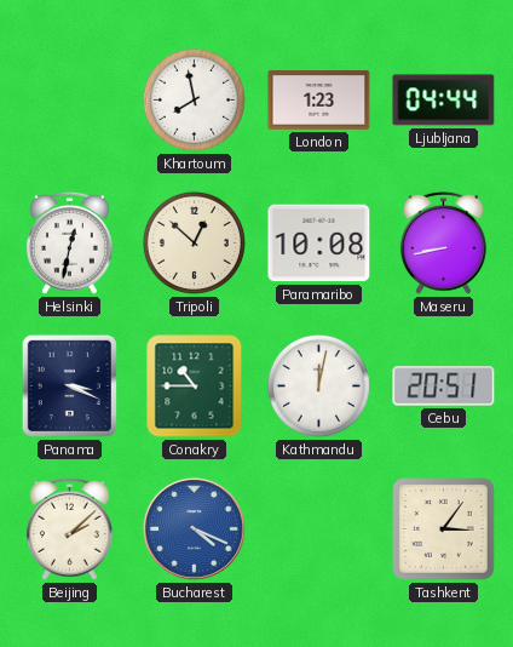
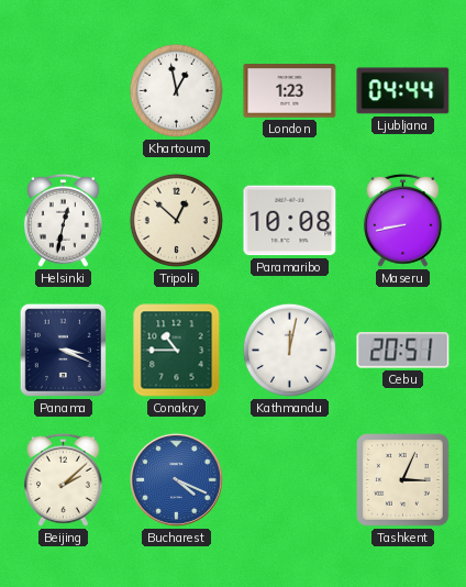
Khartoum: 7:58 -> 12:58
Tashkent: 3:06 -> 3:04
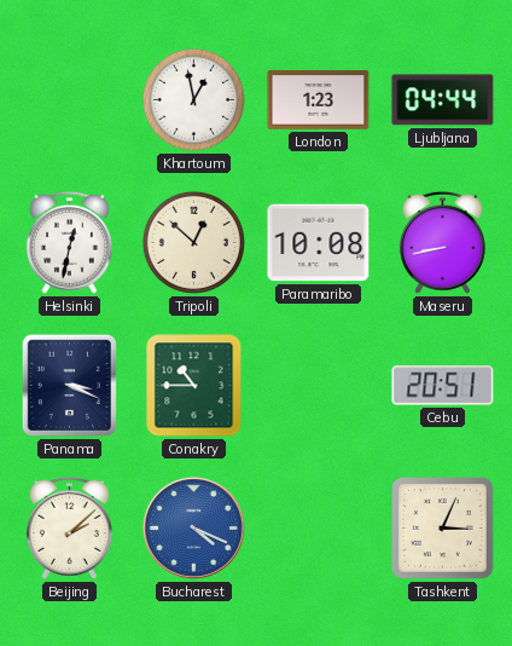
Kathmandu: 12:02 -> none
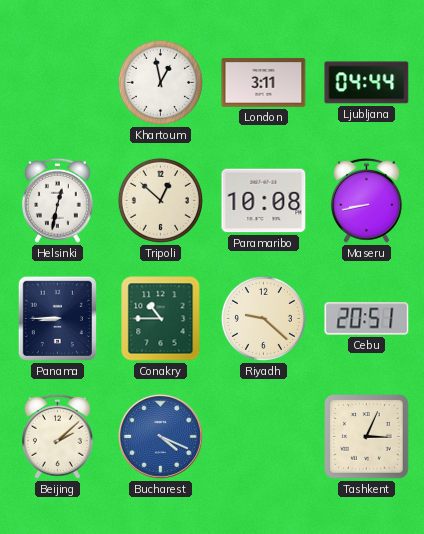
London: 1:23 -> 3:11
Panama: 3:19 -> 8:45
Riyadh: none -> 9:22
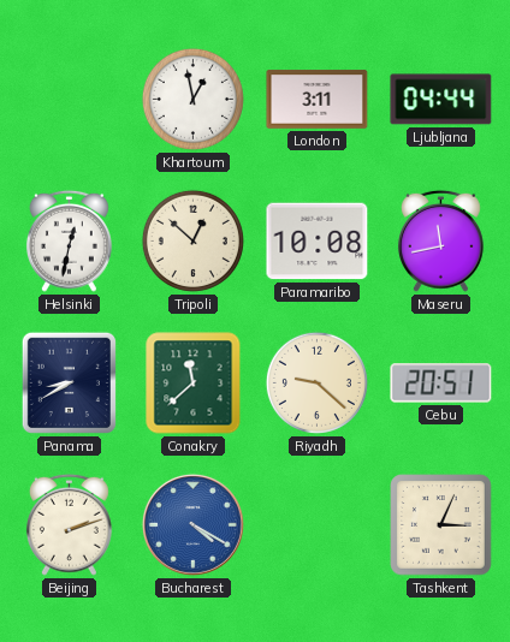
Maseru: 8:43 -> 11:43
Panama: 8:45 -> 8:40
Conakry: 10:45 -> 11:38
Beijing: 2:08 -> 2:12
Bucharest: 4:19 -> 4:20
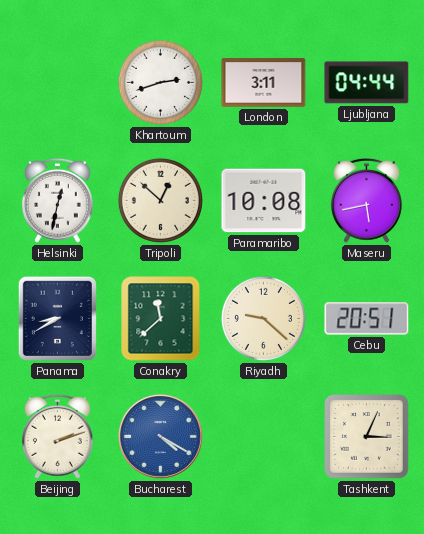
Khartoum: 12:58 -> 2:42
Maseru: 11:43 -> 5:43
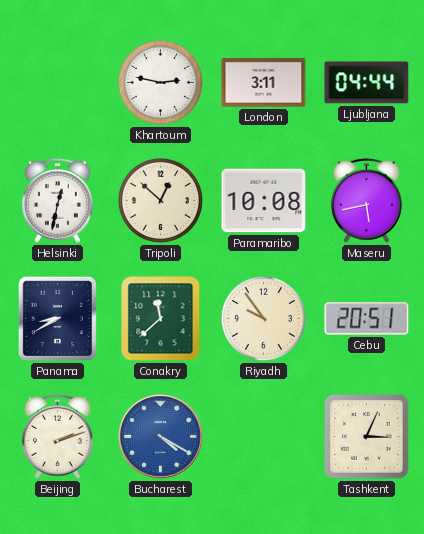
Khartoum: 2:42 -> 2:47
Riyadh: 9:22 -> 9:54
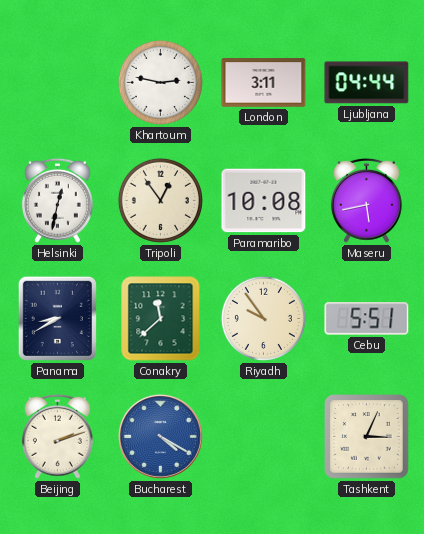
Tripoli: 12:52 -> 12:54
Cebu: 20:51 -> 5:51
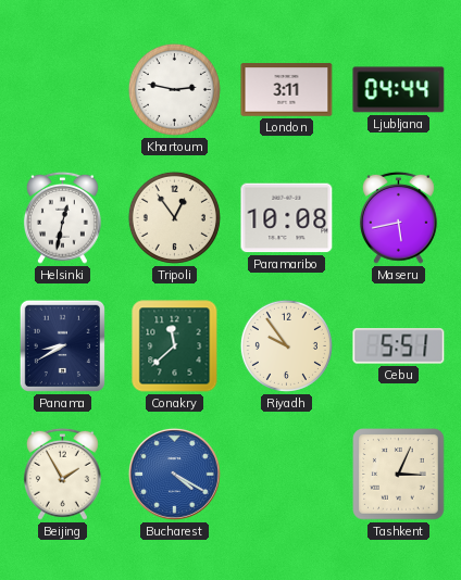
Beijing: 2:12 -> 1:55
